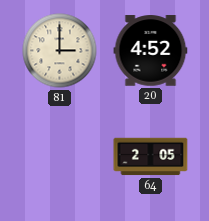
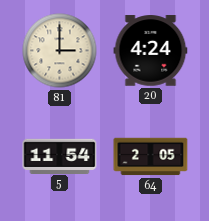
20: 4:52 -> 4:24
5: none -> 11:54
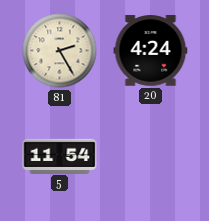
81: 3:00 -> 2:25
64: 2:05 -> none
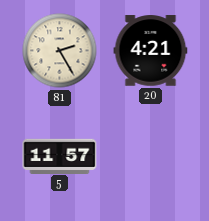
20: 4:24 -> 4:21
5: 11:54 -> 11:57
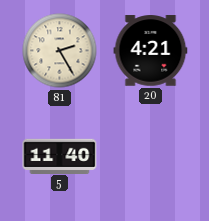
5: 11:57 -> 11:40
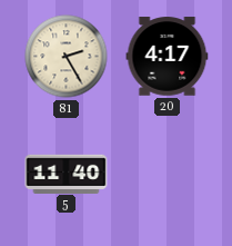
20: 4:21 -> 4:17
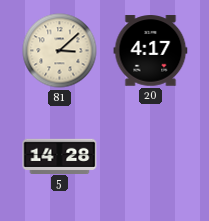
81: 2:25 -> 3:08
5: 11:40 -> 14:28
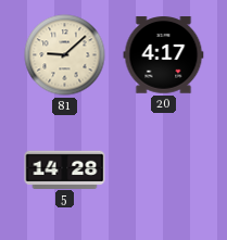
81: 3:08 -> 9:08
